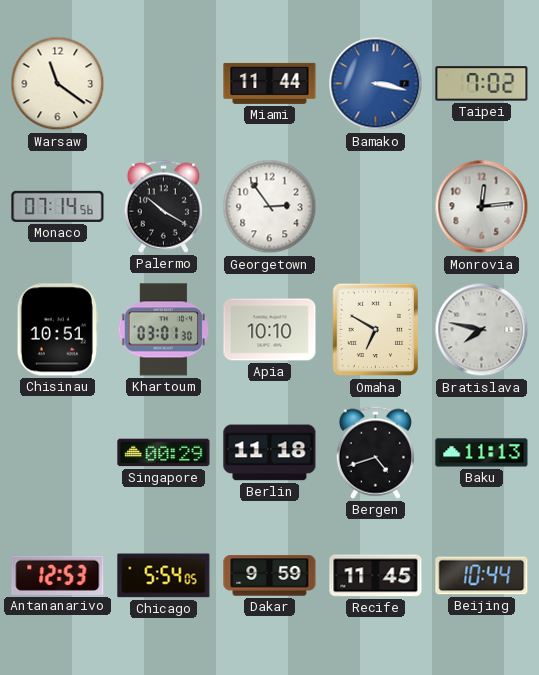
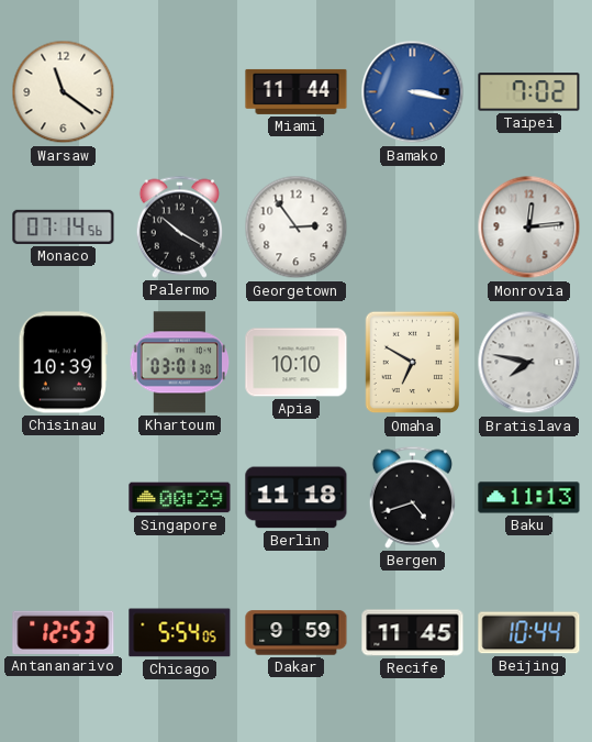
Chisinau: 10:51 -> 10:39
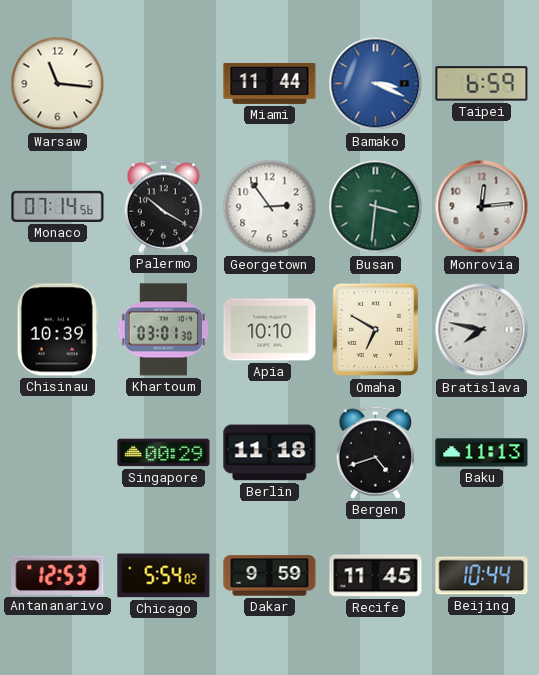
Warsaw: 11:21 -> 11:16
Bamako: 3:17 -> 3:19
Taipei: 7:02 -> 6:59
Busan: none -> 3:31
Chicago: 5:54:05 -> 5:54:02
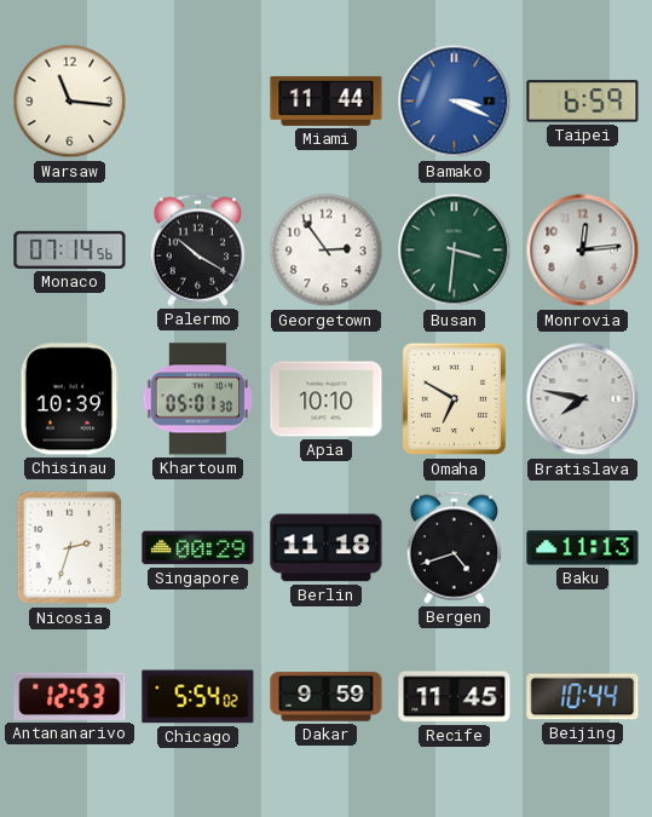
Khartoum: 03:01 -> 05:01
Nicosia: none -> 2:33
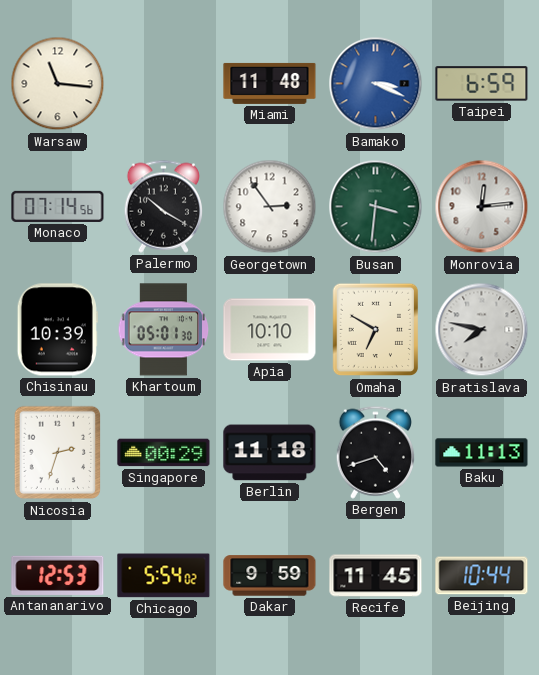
Miami: 11:44 -> 11:48
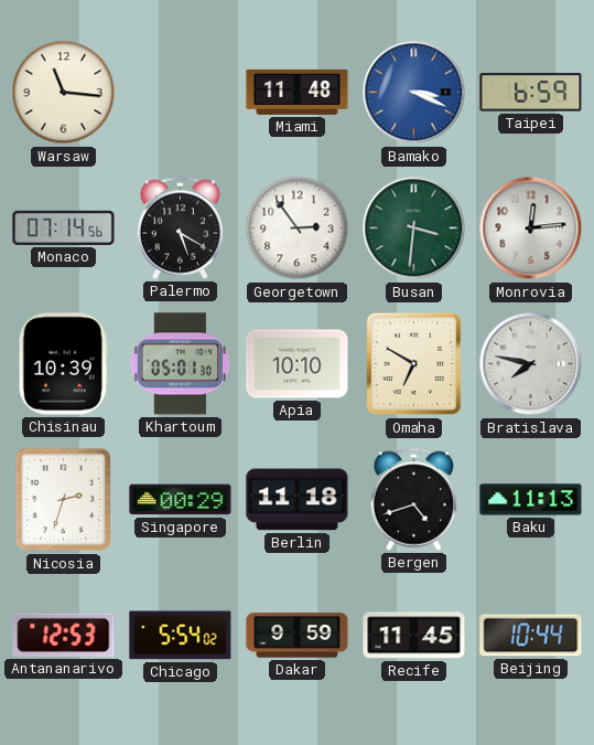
Palermo: 10:20 -> 5:20
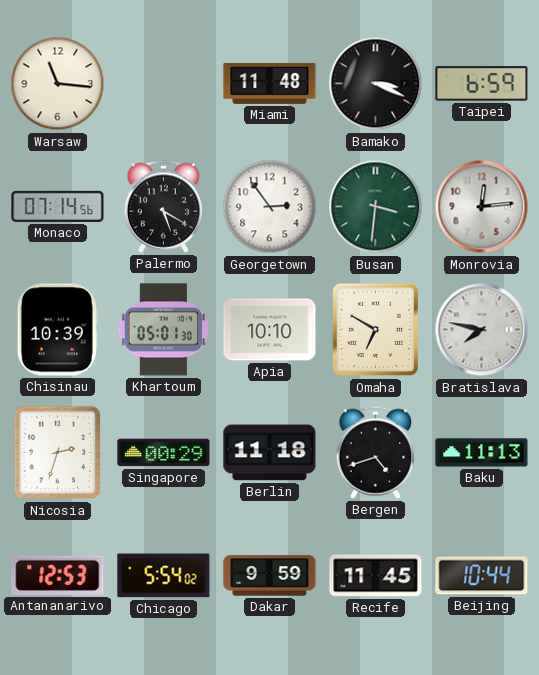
Bamako dial: blue -> black
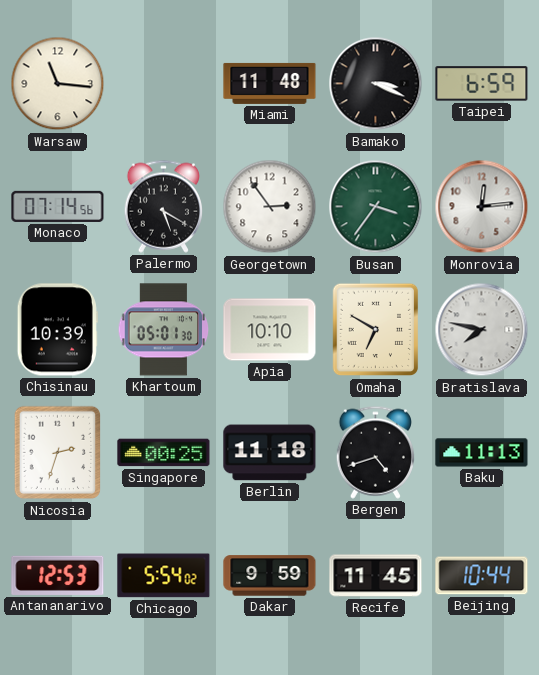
Busan: 3:31 -> 3:36
Singapore: 00:29 -> 00:25
